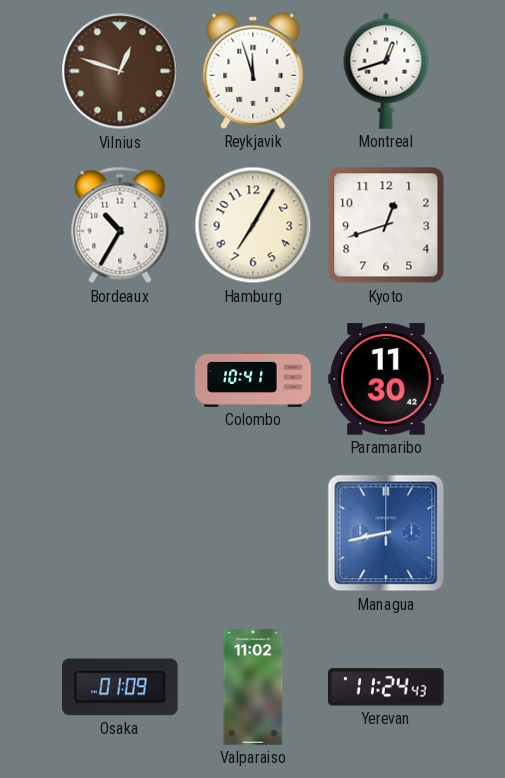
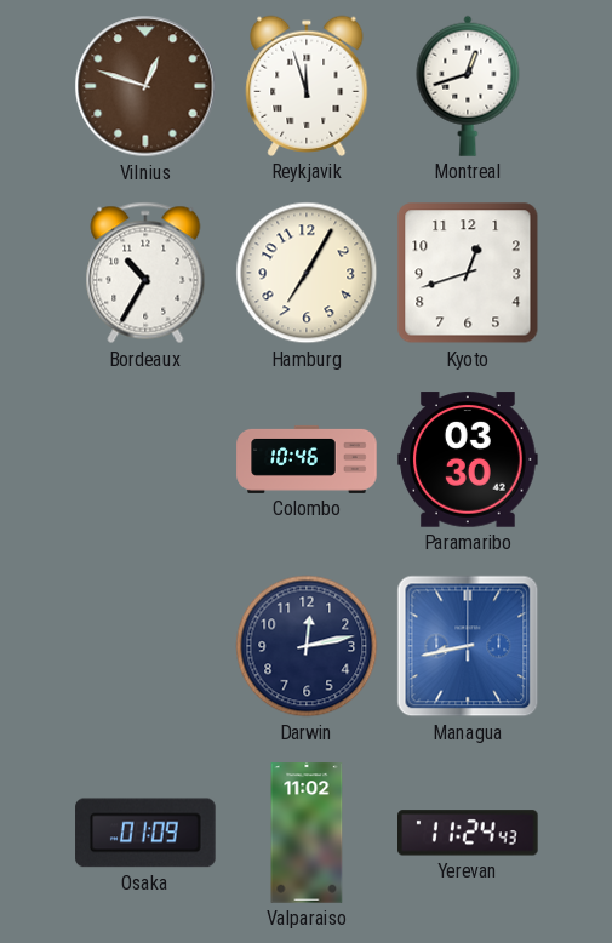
Colombo: 10:41 -> 10:46
Paramaribo: 11:30 -> 03:30
Darwin: none -> 12:13
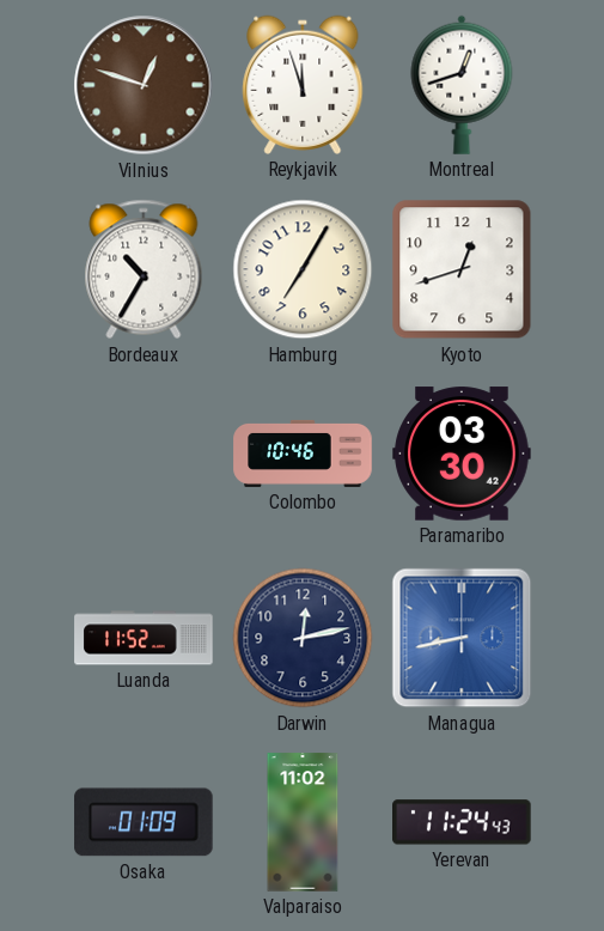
Luanda: none -> 11:52
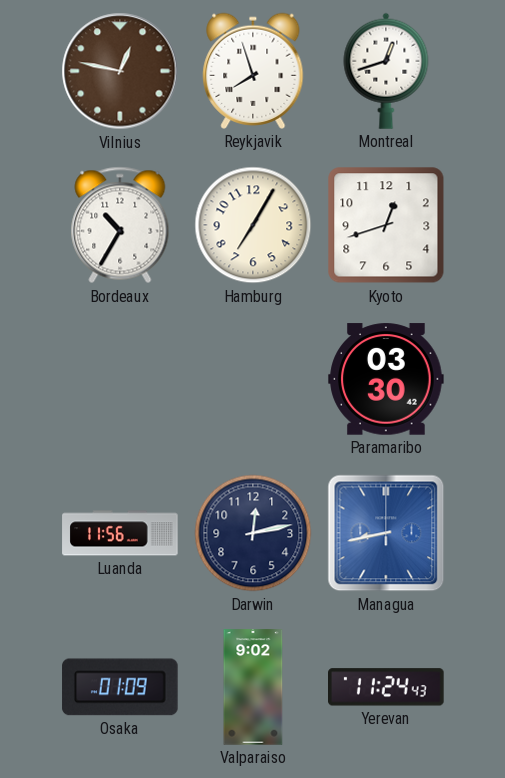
Vilnius: 12:48 -> 12:47
Reykjavik: 11:57 -> 7:57
Colombo: 10:46 -> none
Luanda: 11:52 -> 11:56
Valparaiso: 11:02 -> 9:02
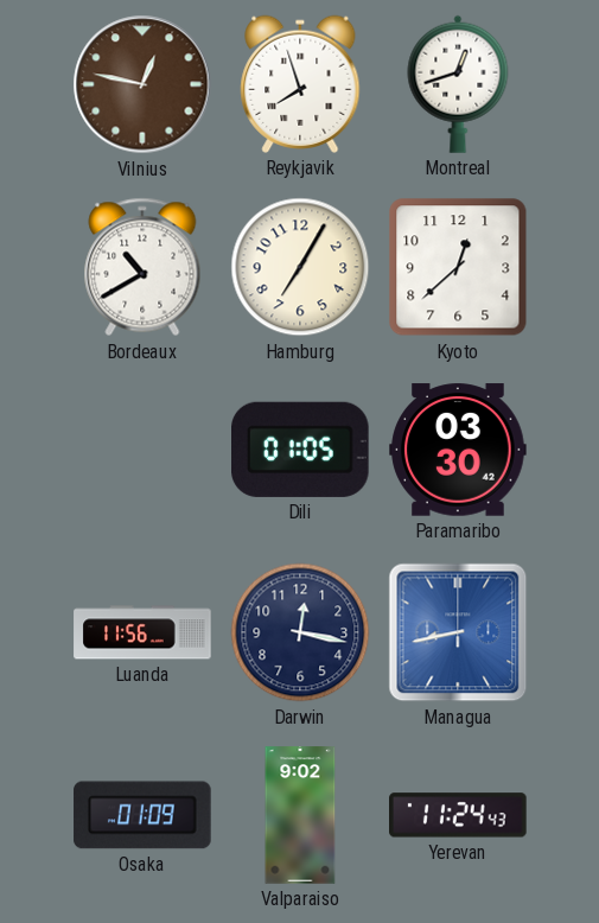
Bordeaux: 10:35 -> 10:40
Kyoto: 12:42 -> 12:38
Dili: none -> 01:05
Darwin: 12:13 -> 12:17
